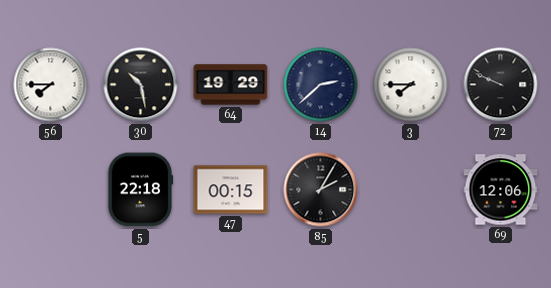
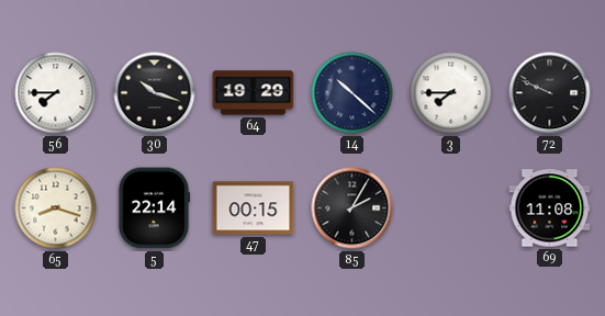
30: 10:28 -> 10:18
14: 2:38 -> 10:22
65: none -> 8:18
5: 22:18 -> 22:14
69: 12:06 -> 11:08
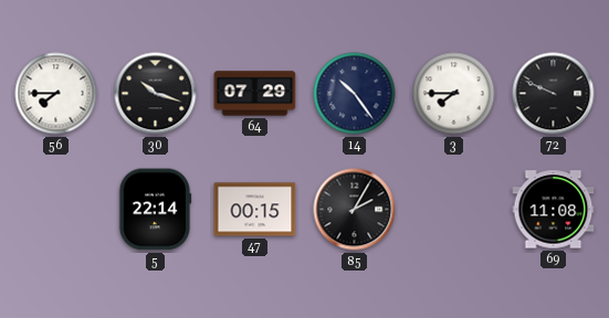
64: 19:29 -> 07:29
14: 10:22 -> 10:24
65: 8:18 -> none
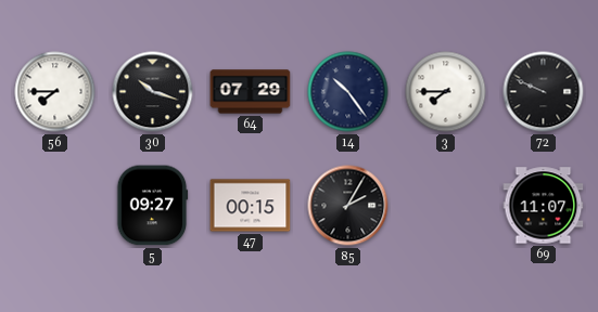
5: 22:14 -> 09:27
69: 11:08 -> 11:07
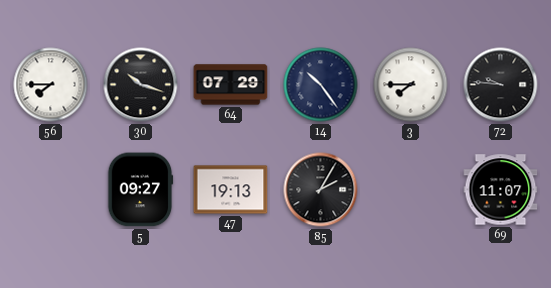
72: 9:49 -> 9:46
47: 00:15 -> 19:13
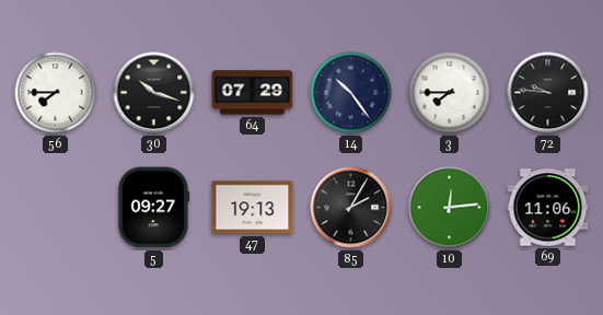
10: none -> 12:14
69: 11:07 -> 11:06
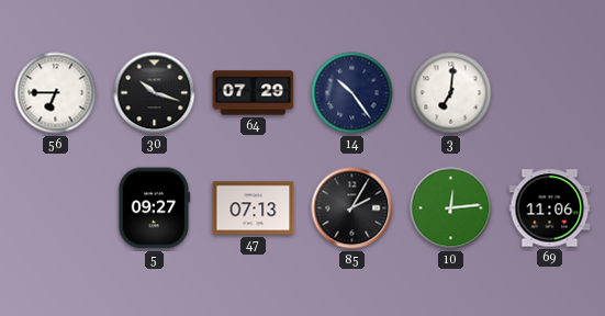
56: 7:45 -> 6:45
3: 7:45 -> 7:01
72: 9:46 -> none
47: 19:13 -> 07:13
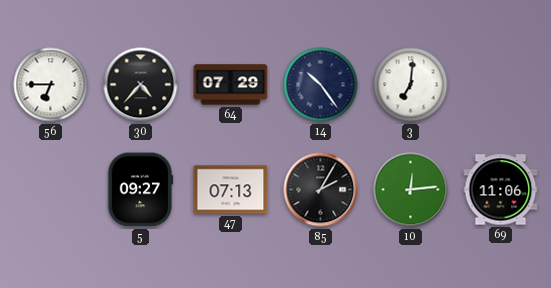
30: 10:18 -> 4:37
